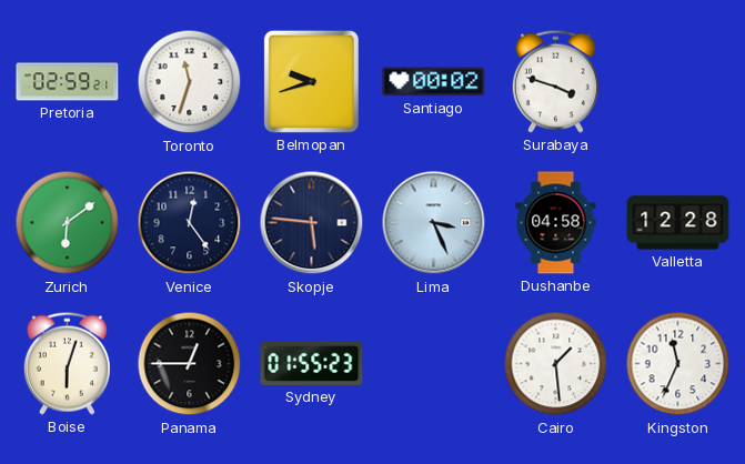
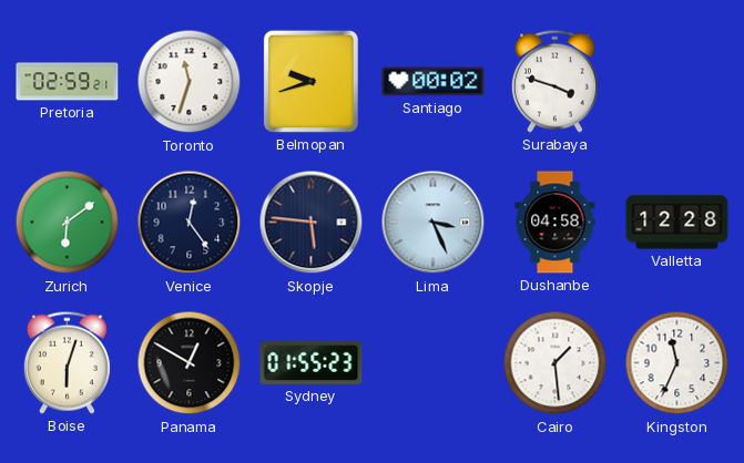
Panama: 12:45 -> 12:50
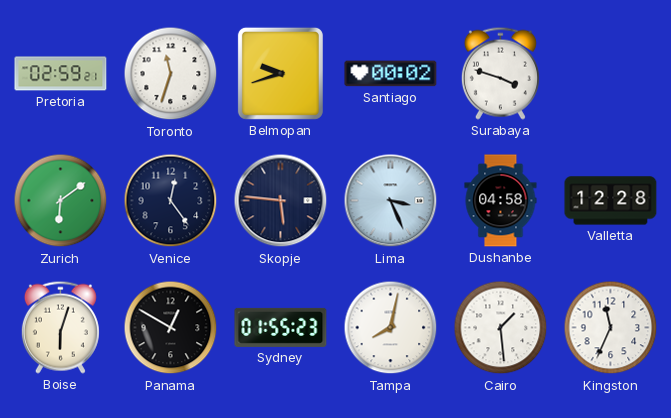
Tampa: none -> 8:02
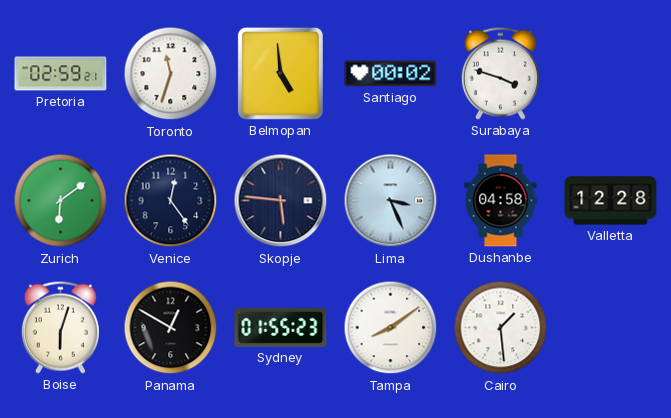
Belmopan: 9:42 -> 4:59
Tampa: 8:02 -> 8:09
Kingston: 11:34 -> none
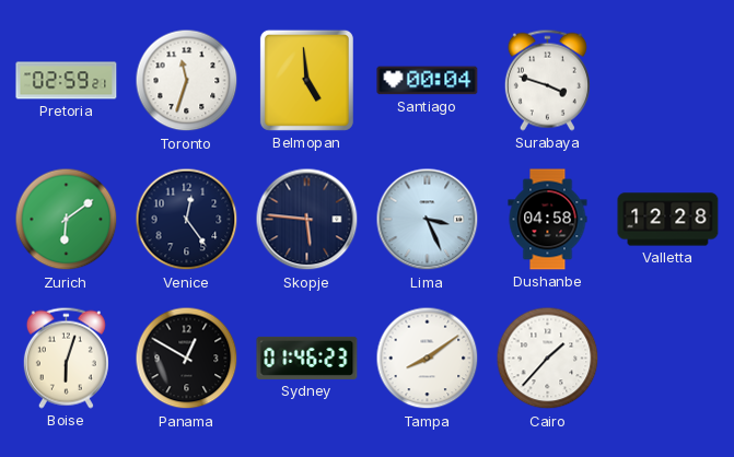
Santiago: 00:02 -> 00:04
Sydney: 01:55 -> 01:46
Cairo: 1:29 -> 1:37
